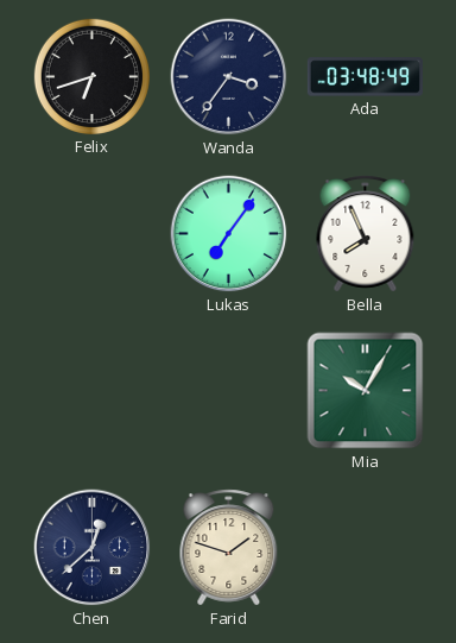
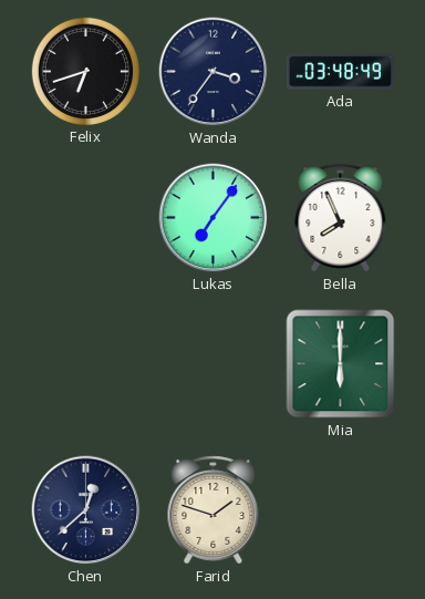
Mia: 10:05 -> 6:00
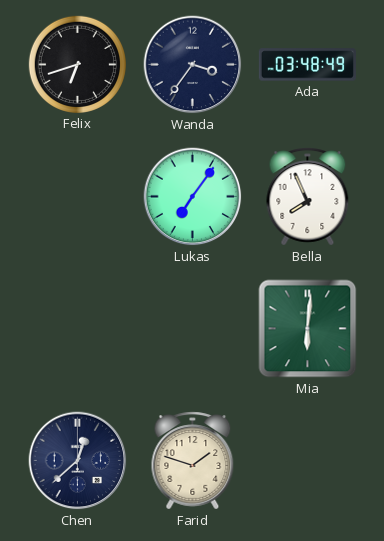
Mia: 6:00 -> 6:01
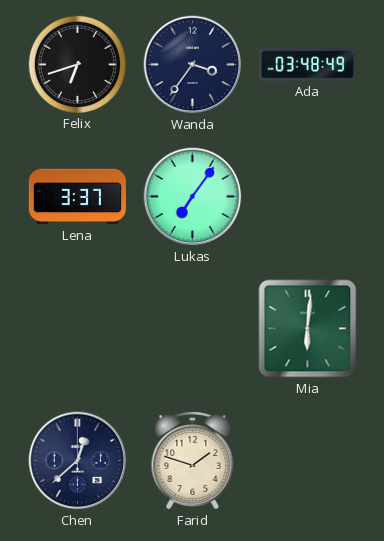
Lena: none -> 3:37
Bella: 7:56 -> none
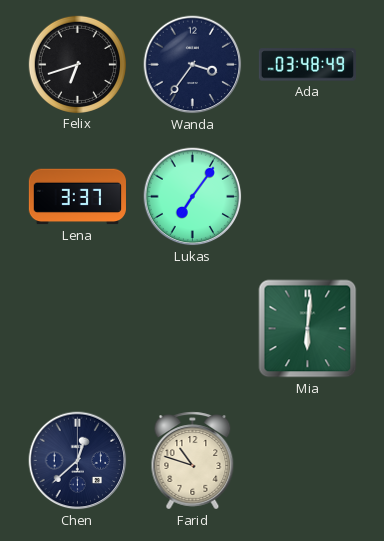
Farid: 1:48 -> 10:48
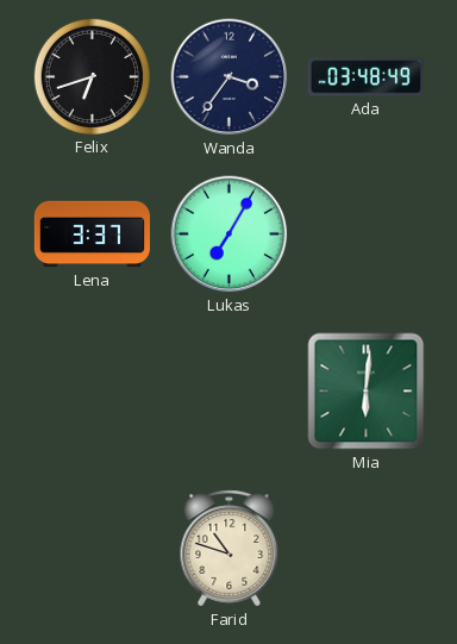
Lukas: 7:06 -> 7:05
Chen: 12:38 -> none
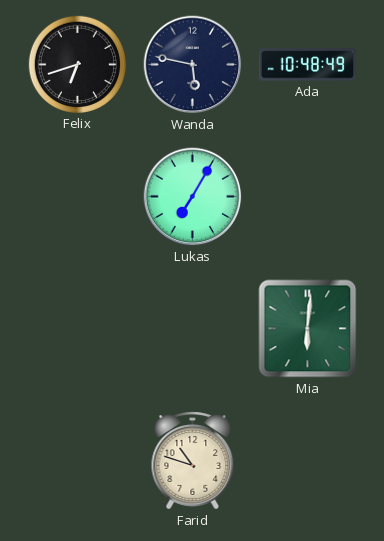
Wanda: 3:36 -> 5:47
Ada: 03:48 -> 10:48
Lena: 3:37 -> none
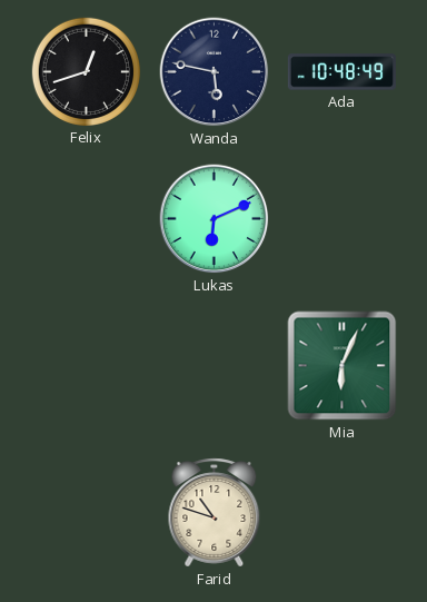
Felix: 6:42 -> 12:42
Lukas: 7:05 -> 6:11
Mia: 6:01 -> 6:04
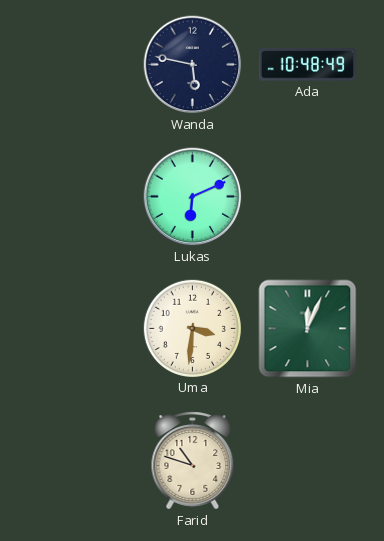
Felix: 12:42 -> none
Uma: none -> 3:31
Mia: 6:04 -> 12:04
